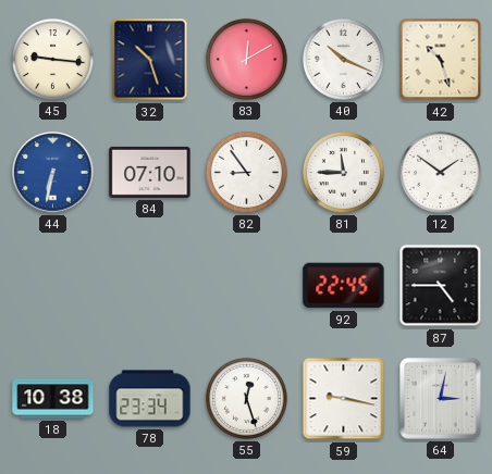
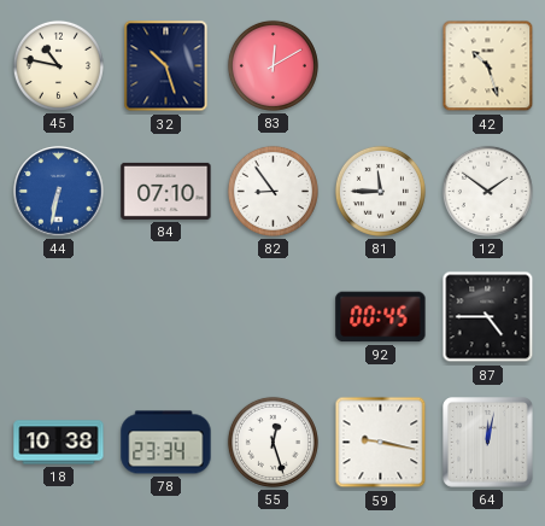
45: 9:16 -> 10:47
40: 10:19 -> none
92: 22:45 -> 00:45
64: 3:02 -> 12:02
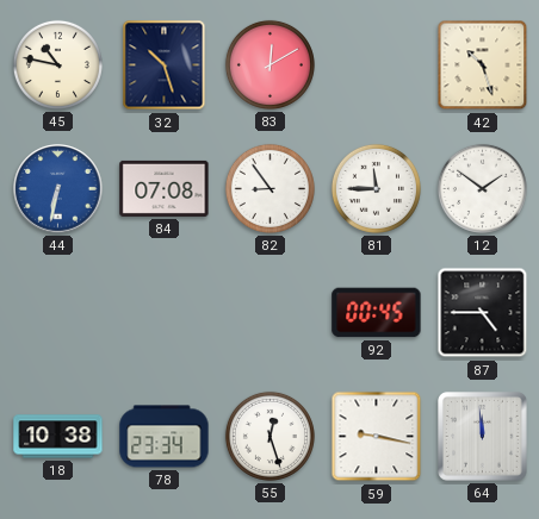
84: 07:10 -> 07:08
64: 12:02 -> 11:59
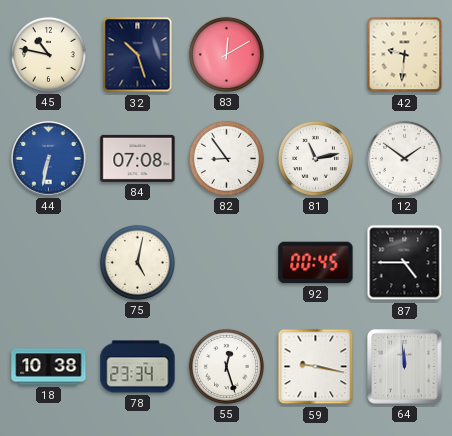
42: 10:27 -> 9:31
81: 11:45 -> 11:13
75: none -> 5:02
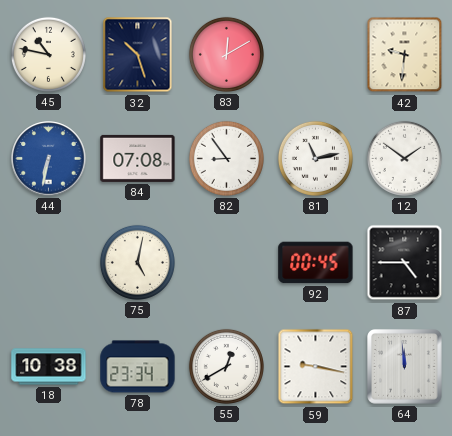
55: 12:27 -> 12:40
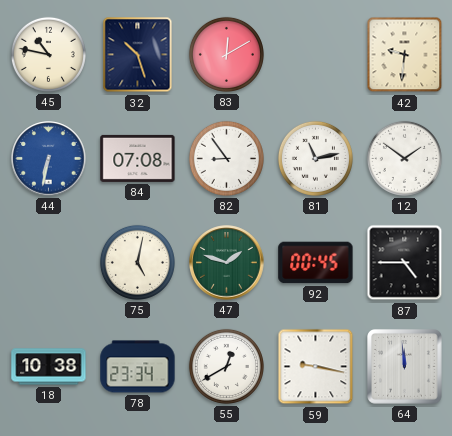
47: none -> 1:48
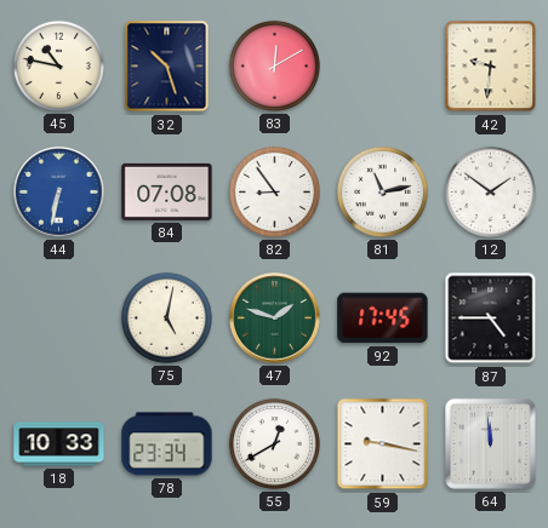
92: 00:45 -> 17:45
18: 10:38 -> 10:33
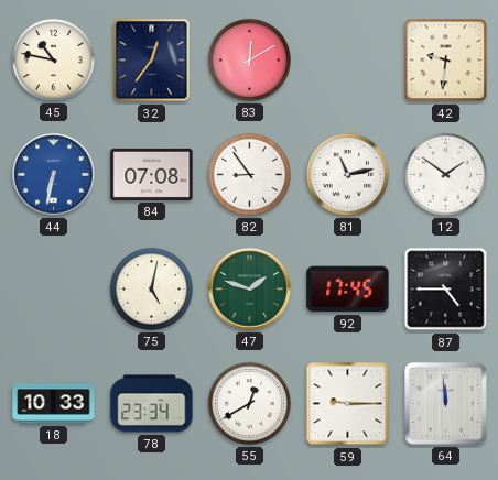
32: 10:27 -> 12:36
59: 9:17 -> 9:15
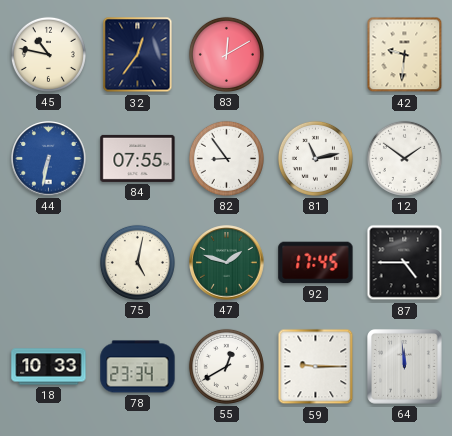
84: 07:08 -> 07:55
